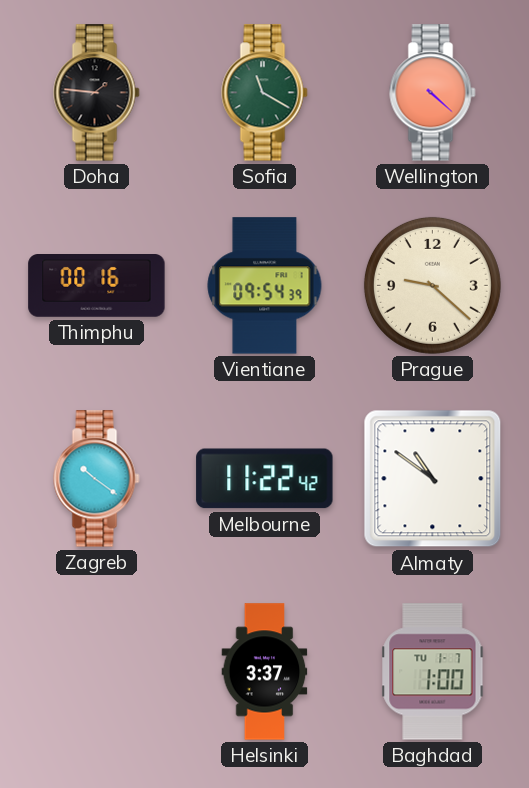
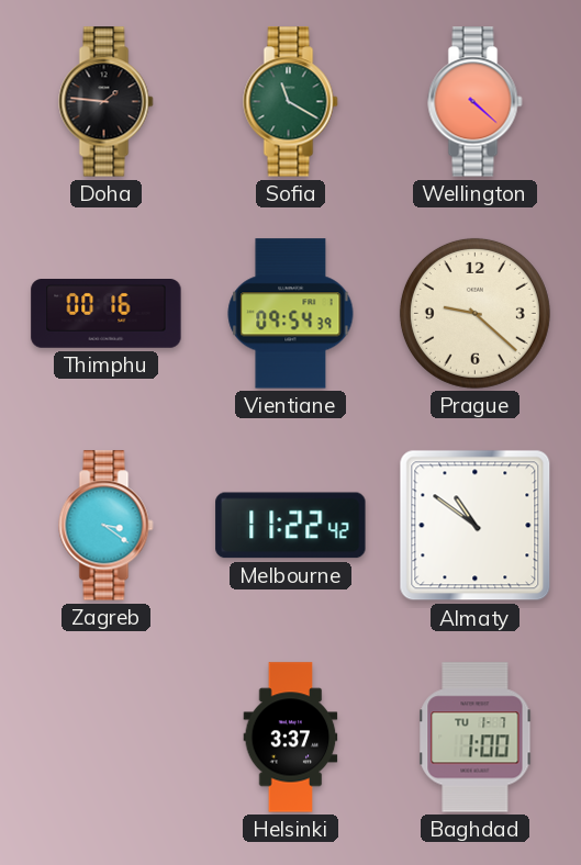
Zagreb: 10:21 -> 3:21
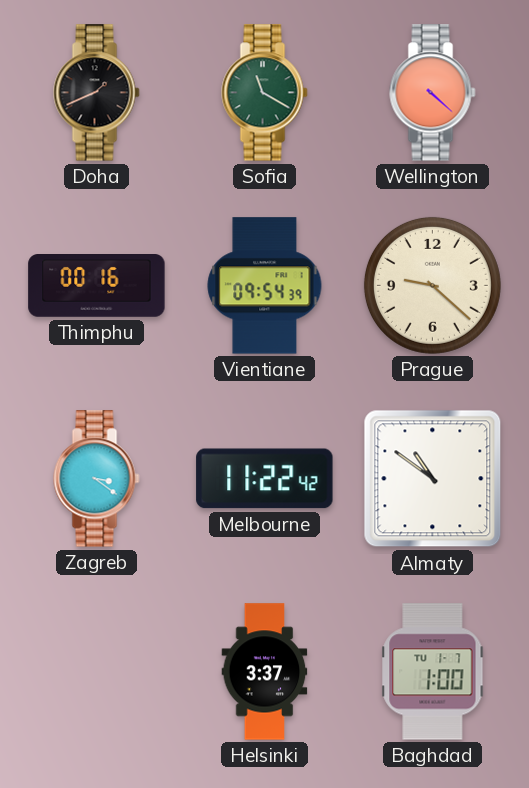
Doha: 1:46 -> 1:41
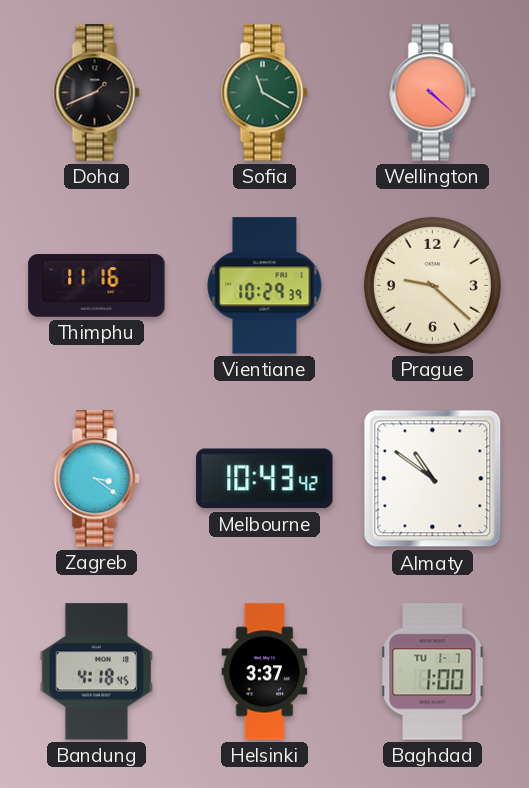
Thimphu: 00:16 -> 11:16
Vientiane: 09:54 -> 10:29
Melbourne: 11:22 -> 10:43
Bandung: none -> 4:18
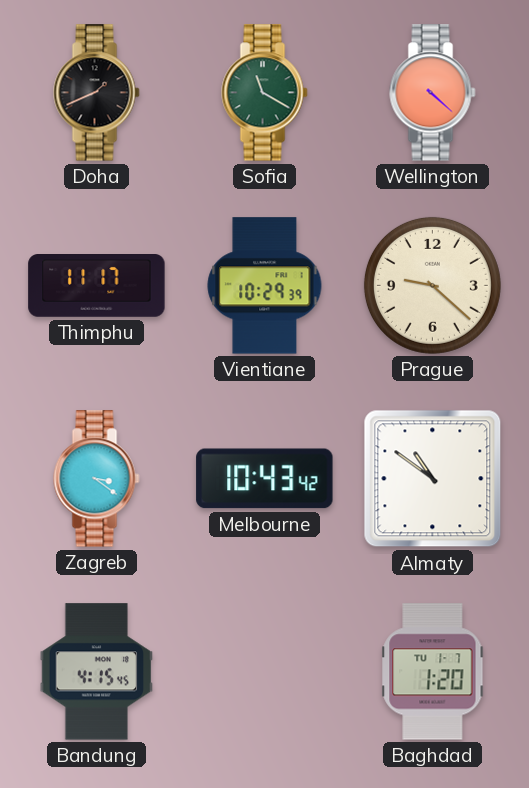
Thimphu: 11:16 -> 11:17
Bandung: 4:18 -> 4:15
Helsinki: 3:37 -> none
Baghdad: 1:00 -> 1:20
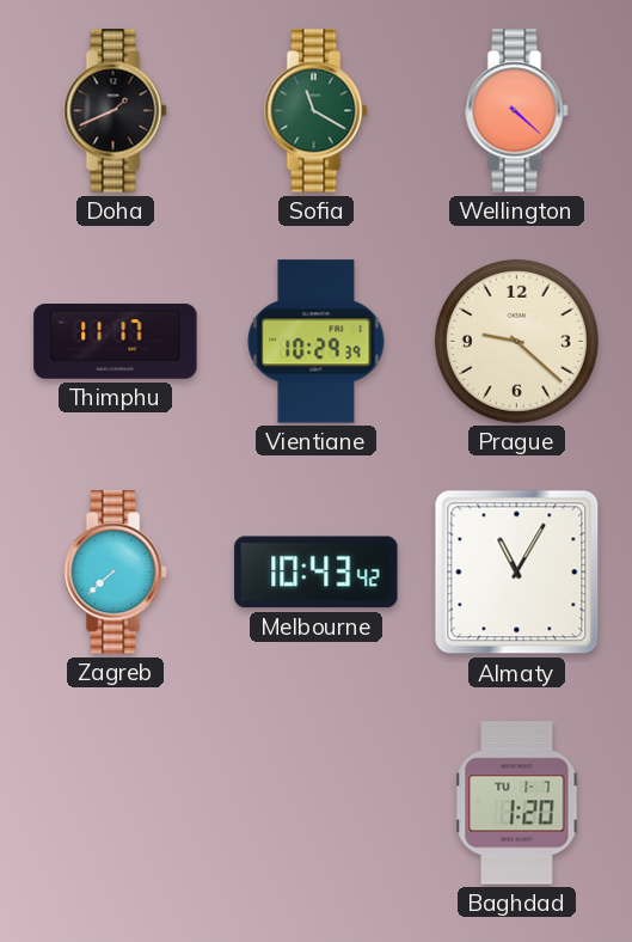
Zagreb: 3:21 -> 7:38
Almaty: 10:51 -> 11:05
Bandung: 4:15 -> none
